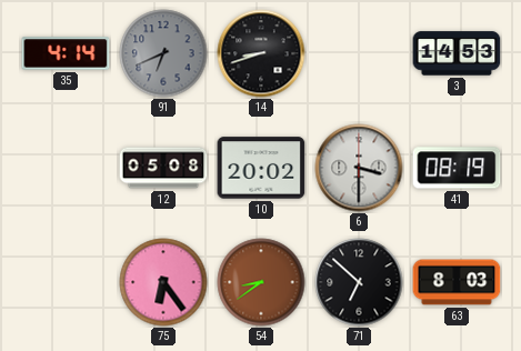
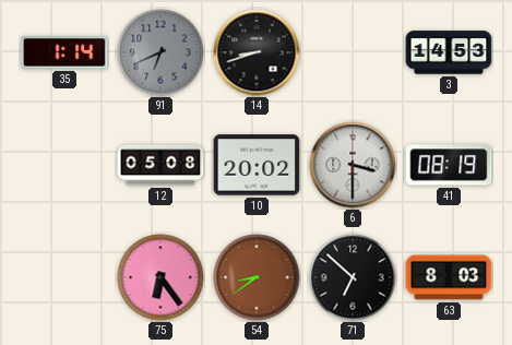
35: 4:14 -> 1:14
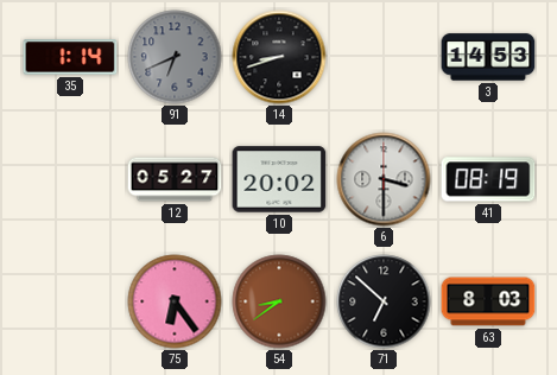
12: 05:08 -> 05:27
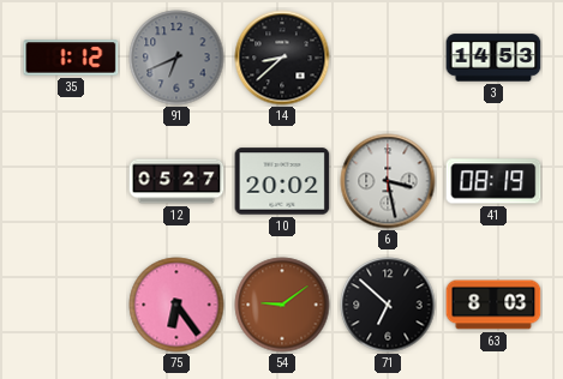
35: 1:14 -> 1:12
14: 8:42 -> 8:38
6: 3:30 -> 3:28
54: 8:39 -> 9:09
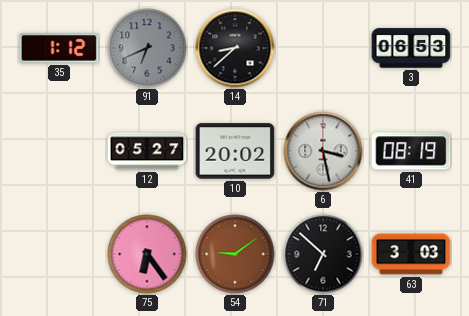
3: 14:53 -> 06:53
63: 8:03 -> 3:03
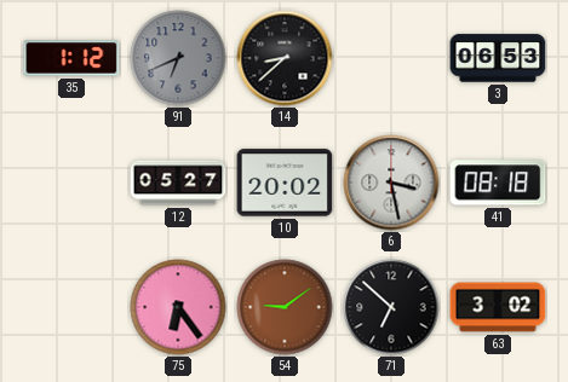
41: 08:19 -> 08:18
63: 3:03 -> 3:02
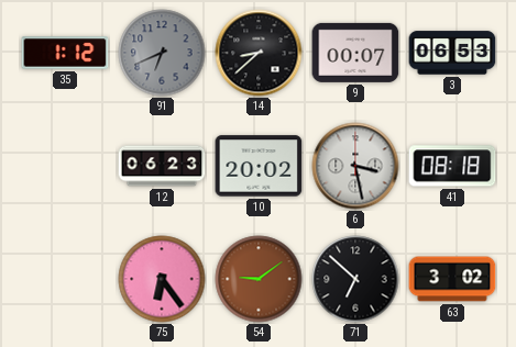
9: none -> 00:07
12: 05:27 -> 06:23
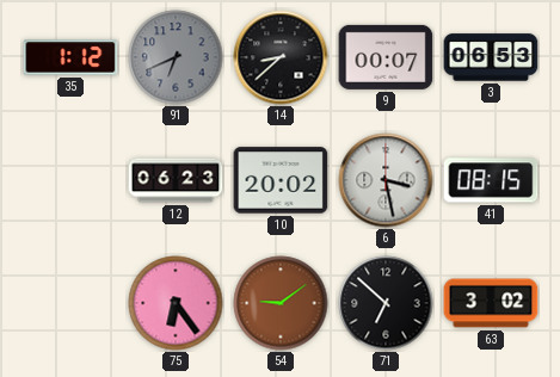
41: 08:18 -> 08:15
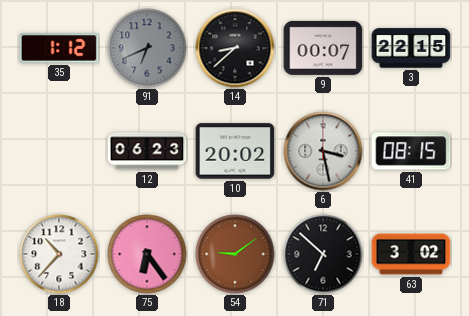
3: 06:53 -> 22:15
18: none -> 10:37
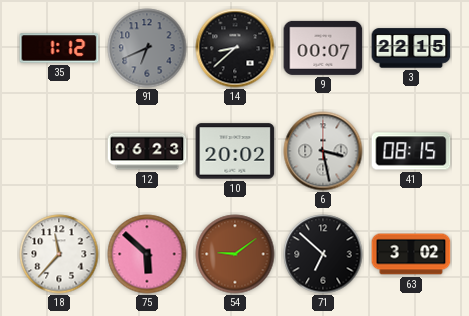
18: 10:37 -> 11:37
75: 6:24 -> 5:52
